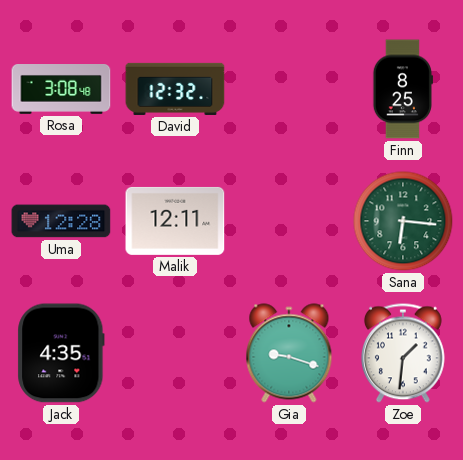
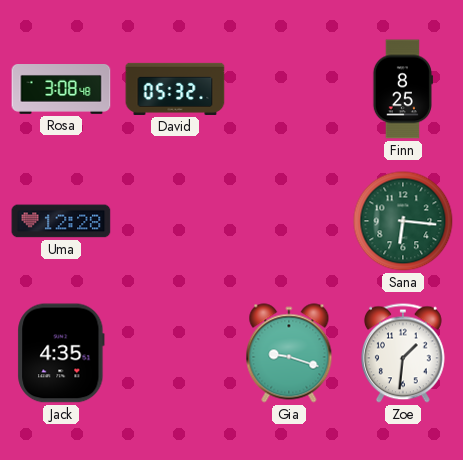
David: 12:32 -> 05:32
Malik: 12:11 -> none
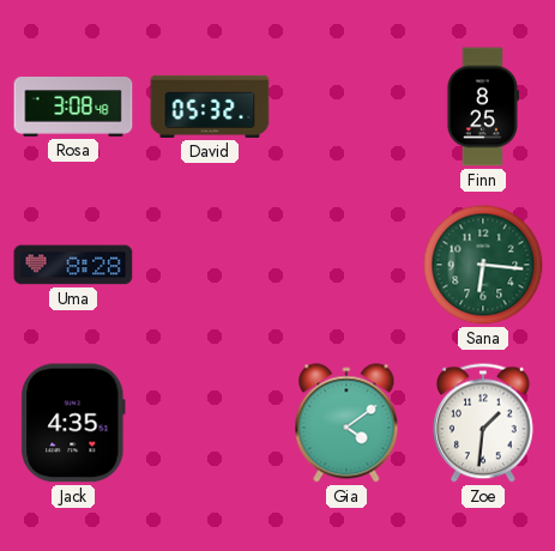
Uma: 12:28 -> 8:28
Gia: 9:18 -> 4:09
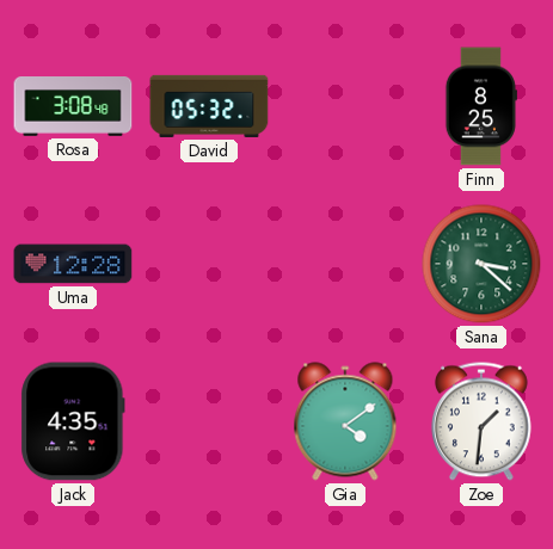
Uma: 8:28 -> 12:28
Sana: 6:16 -> 3:22
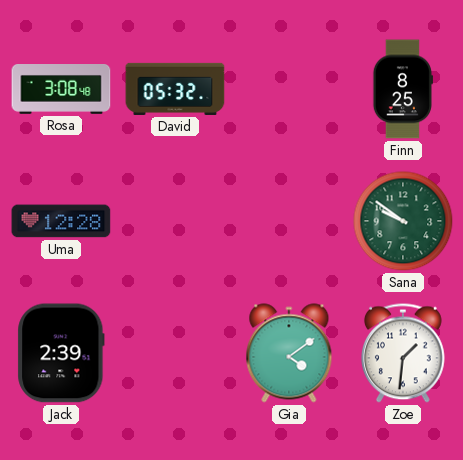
Sana: 3:22 -> 9:51
Jack: 4:35 -> 2:39
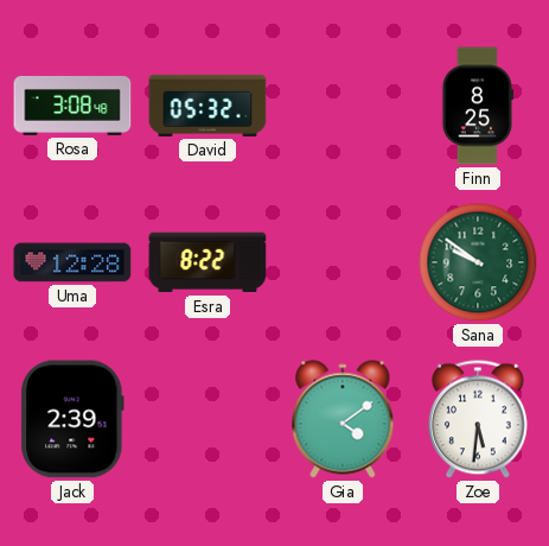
Esra: none -> 8:22
Zoe: 1:31 -> 5:31
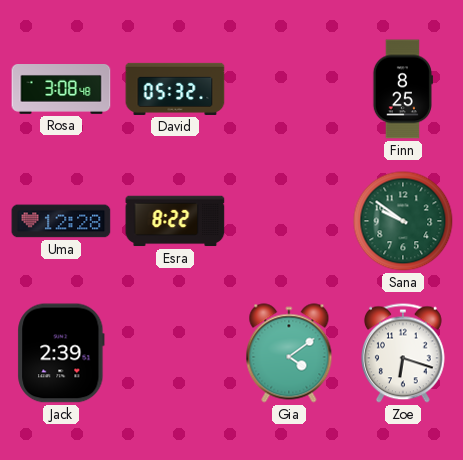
Zoe: 5:31 -> 6:18
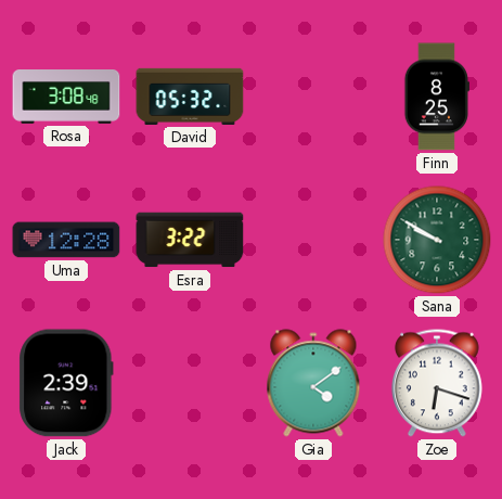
Esra: 8:22 -> 3:22
Sana: 9:51 -> 9:50
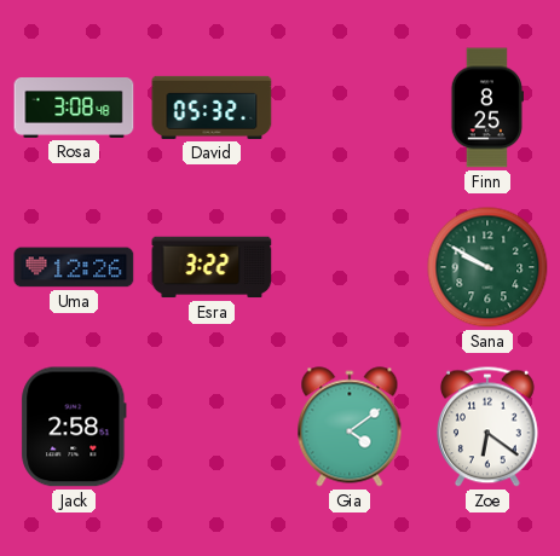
Uma: 12:28 -> 12:26
Jack: 2:39 -> 2:58
Zoe: 6:18 -> 6:21
